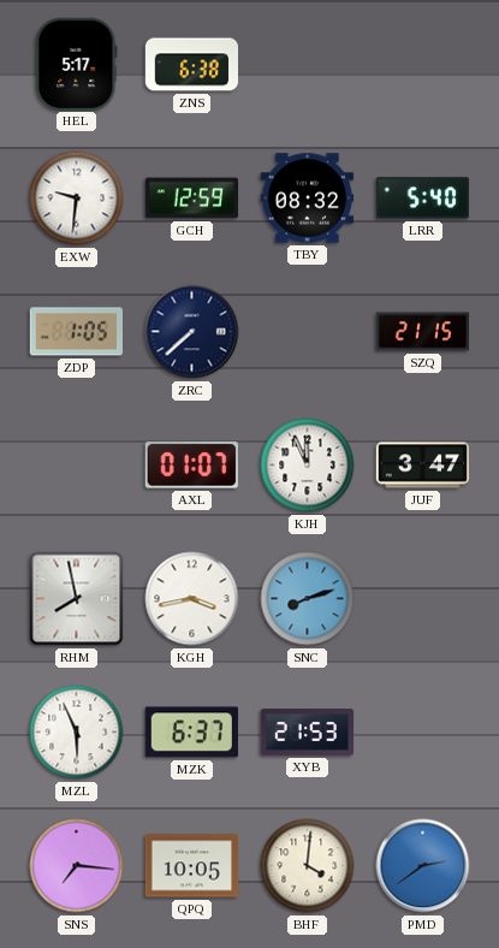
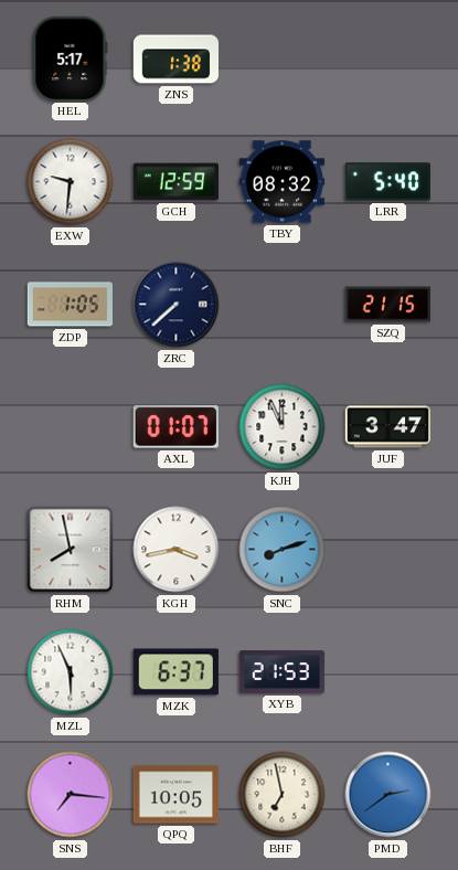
ZNS: 6:38 -> 1:38
BHF: 4:01 -> 6:58
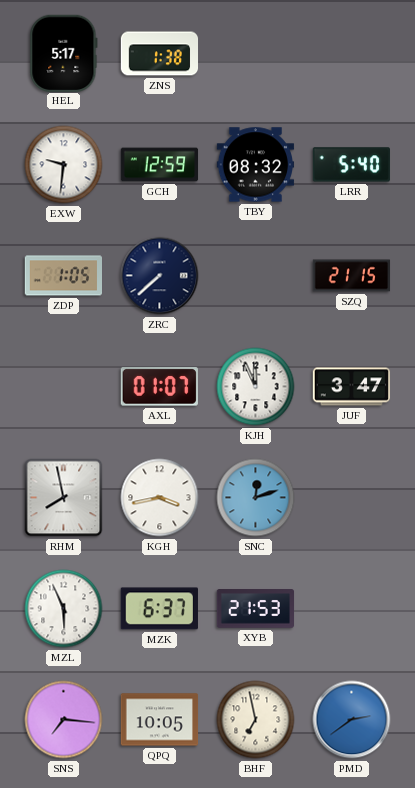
SNC: 8:12 -> 12:12
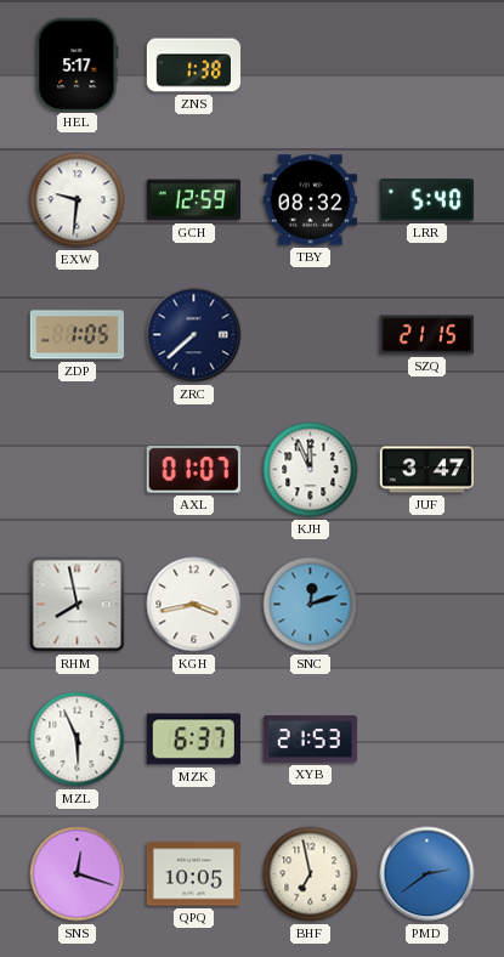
SNS: 7:16 -> 12:18
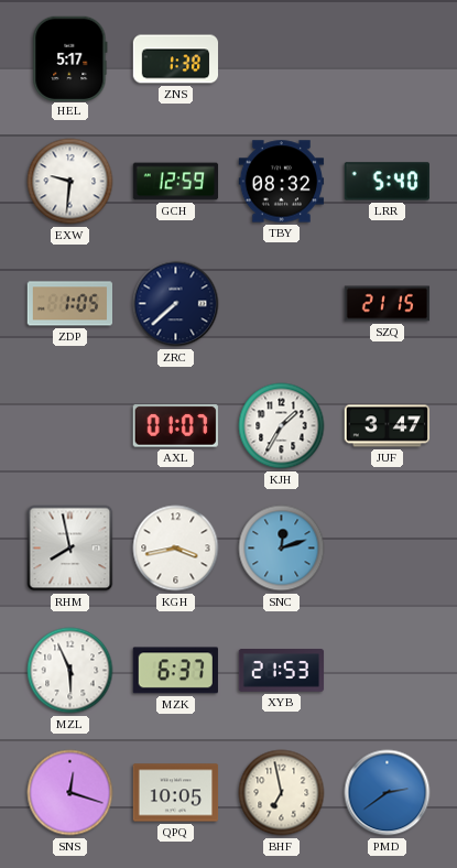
KJH: 11:56 -> 1:35
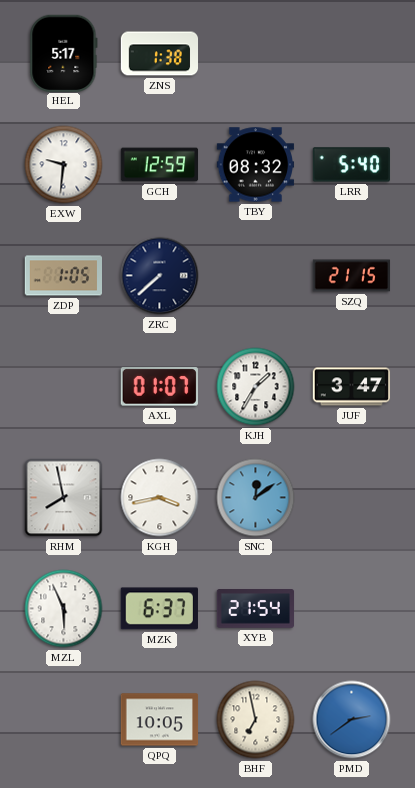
SNC: 12:12 -> 12:09
XYB: 21:53 -> 21:54
SNS: 12:18 -> none
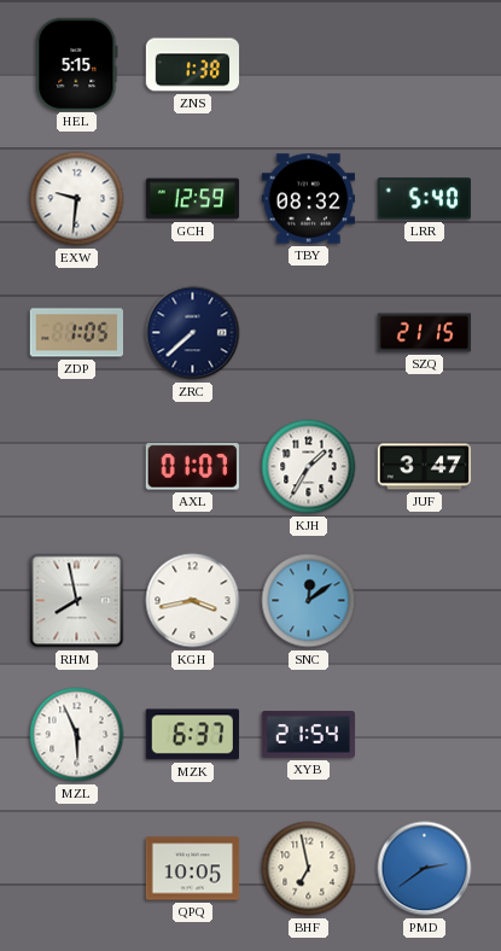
HEL: 5:17 -> 5:15
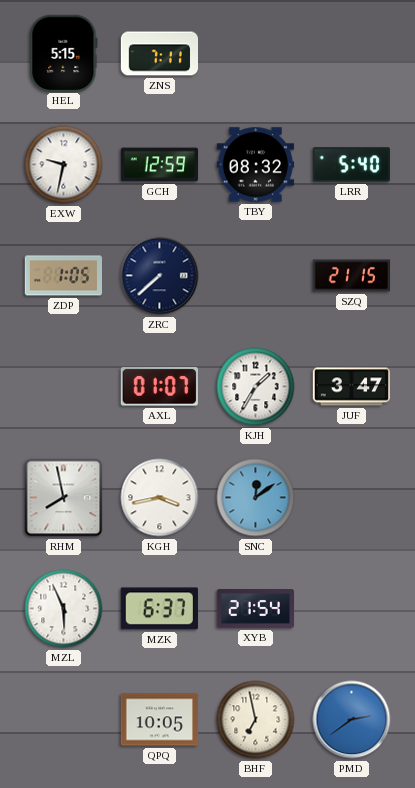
ZNS: 1:38 -> 7:11
EXW: 9:31 -> 9:32
